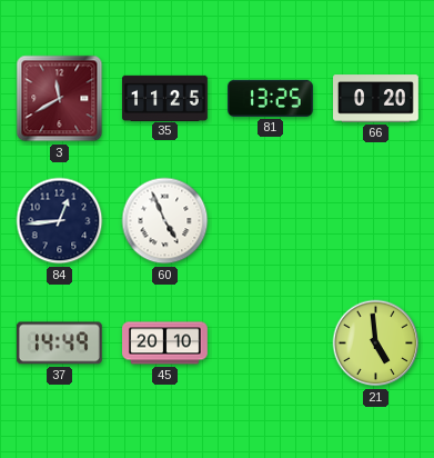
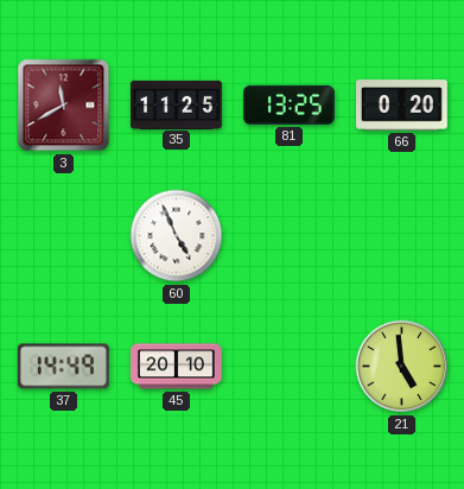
84: 12:44 -> none
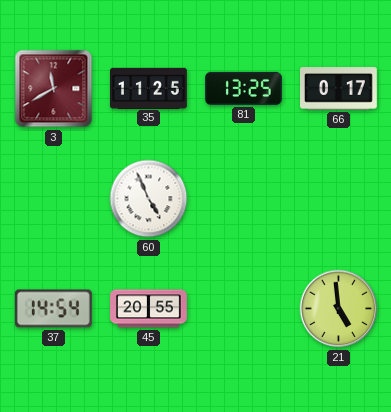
66: 0:20 -> 0:17
37: 14:49 -> 14:54
45: 20:10 -> 20:55
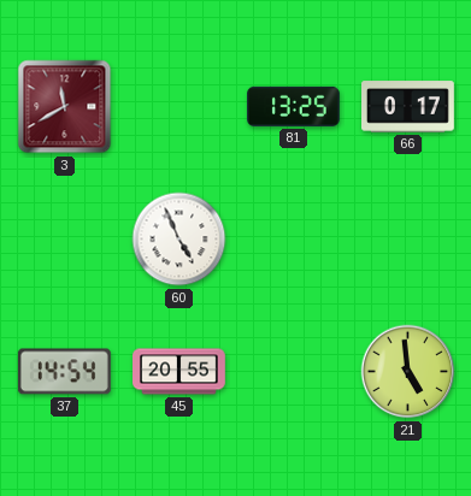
35: 11:25 -> none
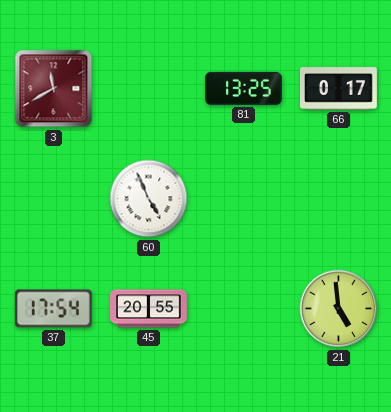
37: 14:54 -> 17:54
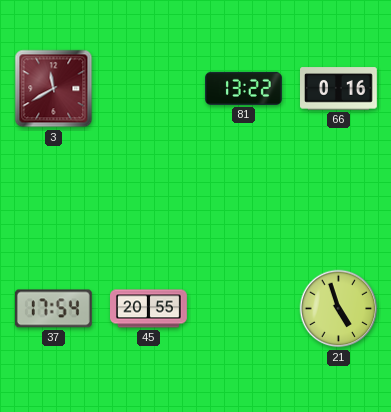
81: 13:25 -> 13:22
66: 0:17 -> 0:16
60: 4:56 -> none
21: 4:59 -> 4:57
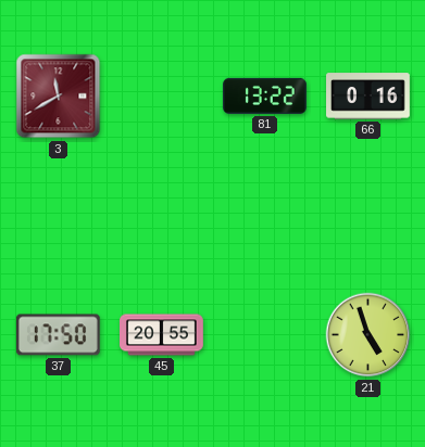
37: 17:54 -> 17:50
